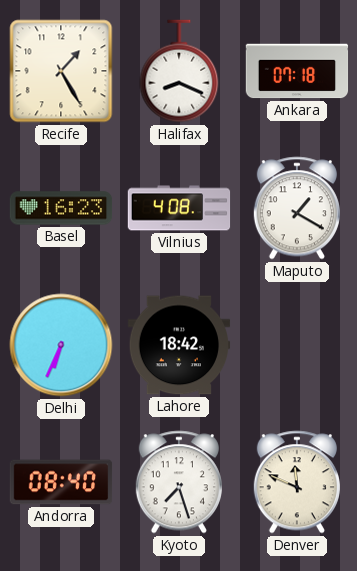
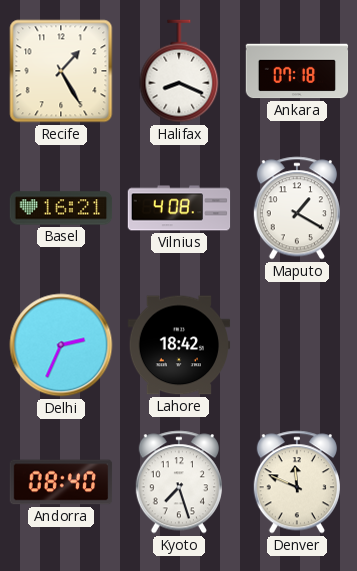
Basel: 16:23 -> 16:21
Delhi: 6:34 -> 2:34
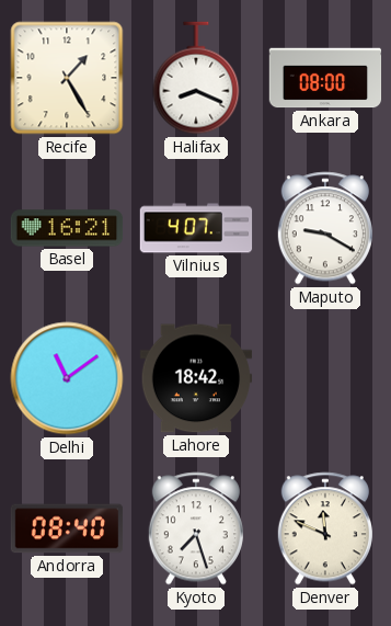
Ankara: 07:18 -> 08:00
Vilnius: 4:08 -> 4:07
Maputo: 1:20 -> 9:20
Delhi: 2:34 -> 11:09
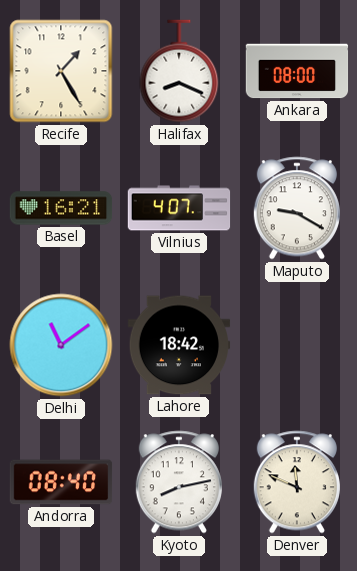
Kyoto: 7:27 -> 8:13
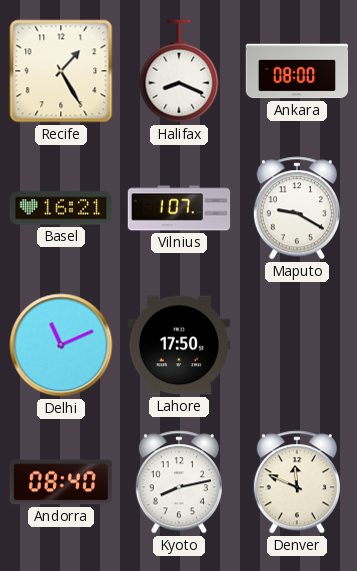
Vilnius: 4:07 -> 1:07
Delhi: 11:09 -> 11:11
Lahore: 18:42 -> 17:50
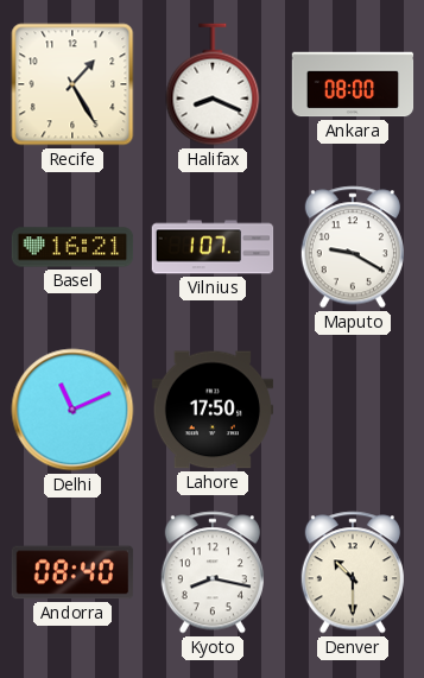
Kyoto: 8:13 -> 8:17
Denver: 11:49 -> 10:30
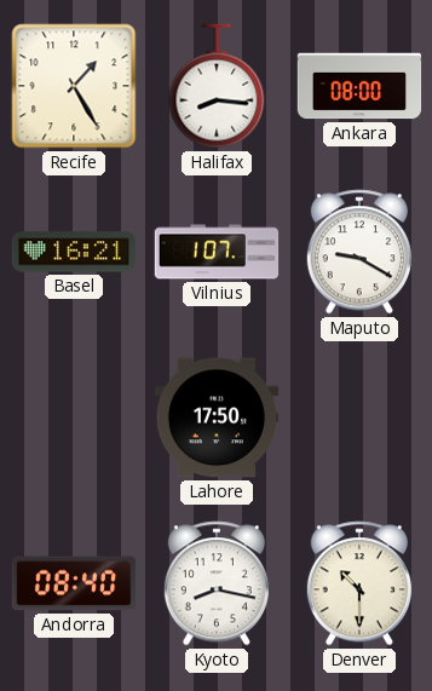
Halifax: 8:19 -> 8:16
Delhi: 11:11 -> none
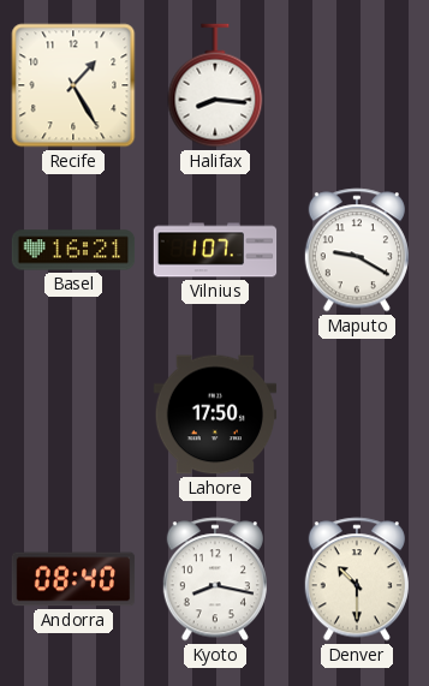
Ankara: 08:00 -> none
